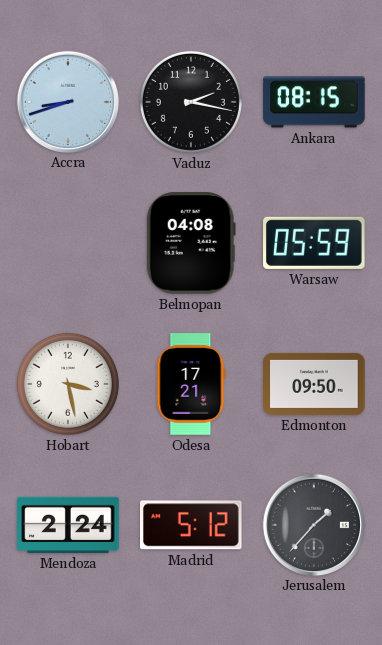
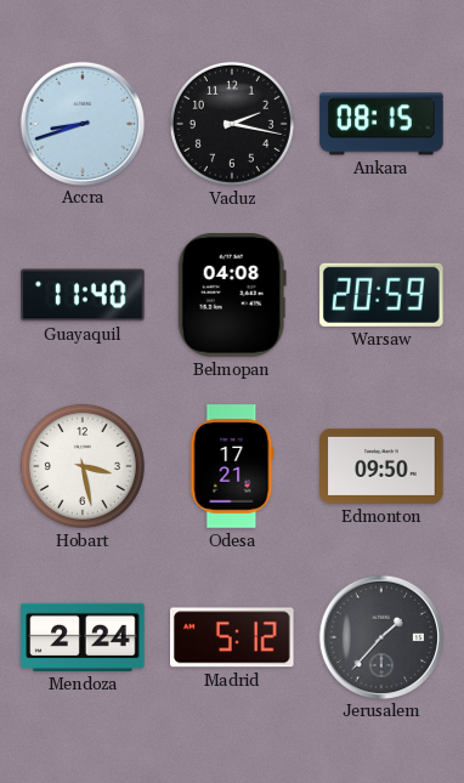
Guayaquil: none -> 11:40
Warsaw: 05:59 -> 20:59
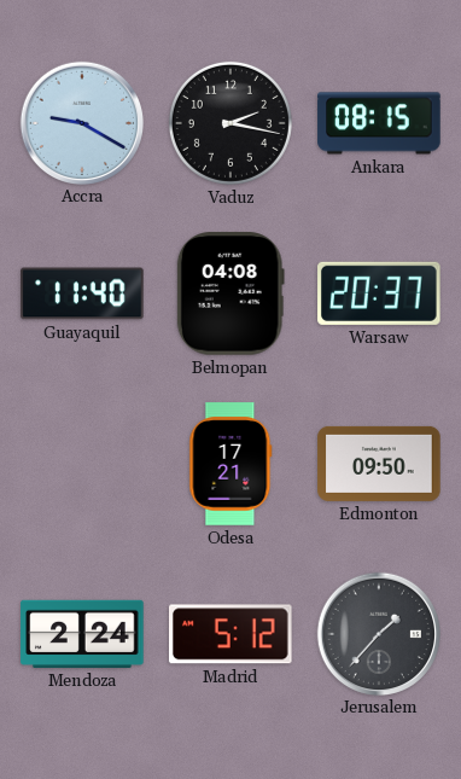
Accra: 8:42 -> 9:20
Warsaw: 20:59 -> 20:37
Hobart: 3:28 -> none
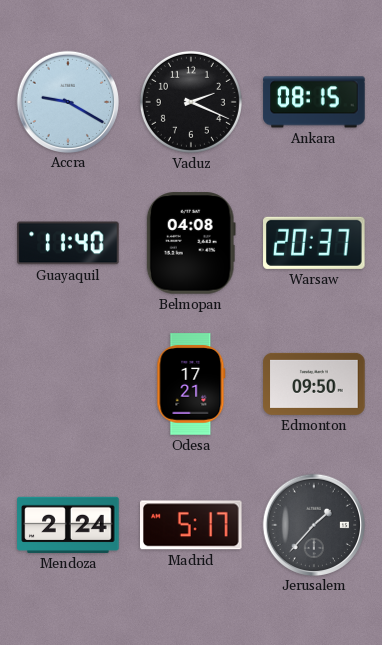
Vaduz: 2:17 -> 2:19
Madrid: 5:12 -> 5:17
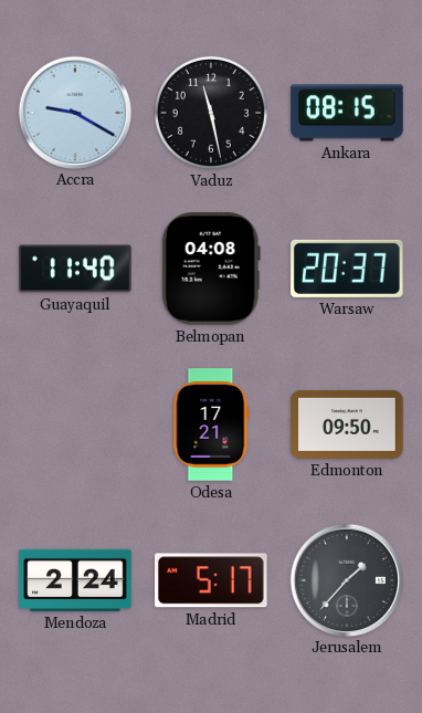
Vaduz: 2:19 -> 11:28
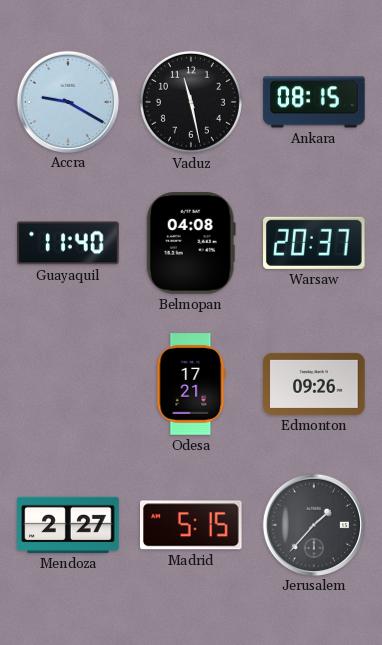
Edmonton: 09:50 -> 09:26
Mendoza: 2:24 -> 2:27
Madrid: 5:17 -> 5:15
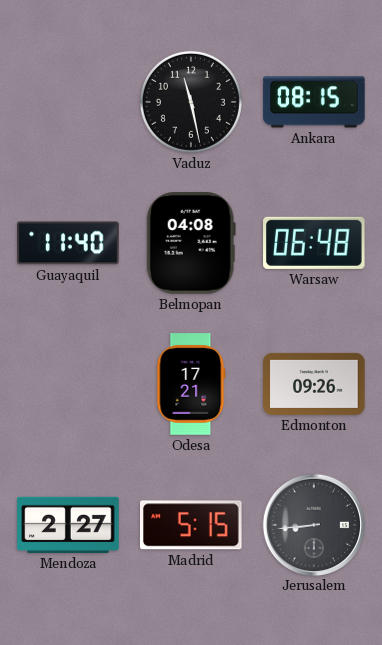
Accra: 9:20 -> none
Warsaw: 20:37 -> 06:48
Jerusalem: 1:37 -> 8:44
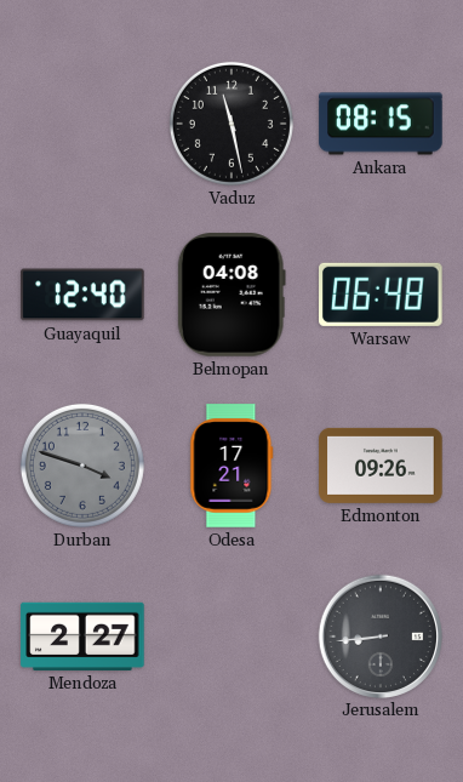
Guayaquil: 11:40 -> 12:40
Durban: none -> 3:48
Madrid: 5:15 -> none
